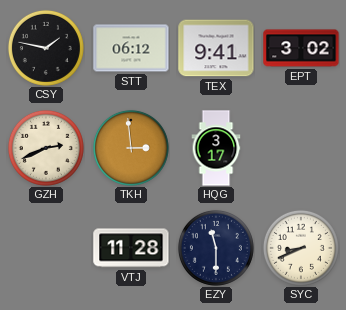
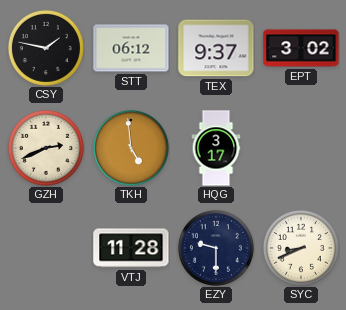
TEX: 9:41 -> 9:37
TKH: 2:59 -> 4:59
EZY: 11:30 -> 9:30
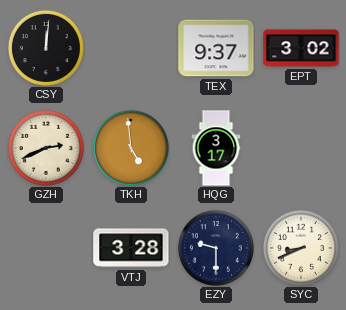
CSY: 1:47 -> 12:01
STT: 06:12 -> none
VTJ: 11:28 -> 3:28
